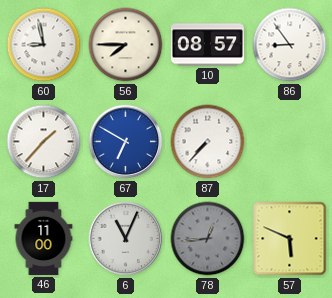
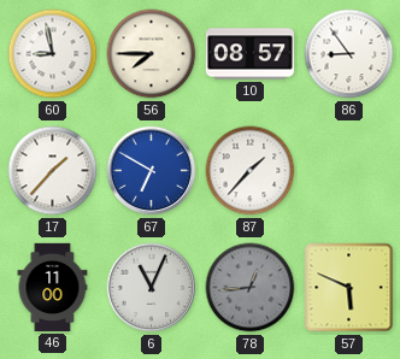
87: 7:37 -> 1:37
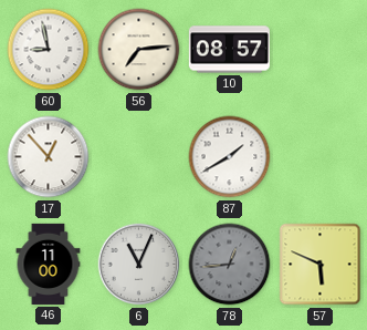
56: 7:45 -> 7:14
86: 8:54 -> none
17: 1:37 -> 12:53
67: 6:50 -> none
87: 1:37 -> 1:40
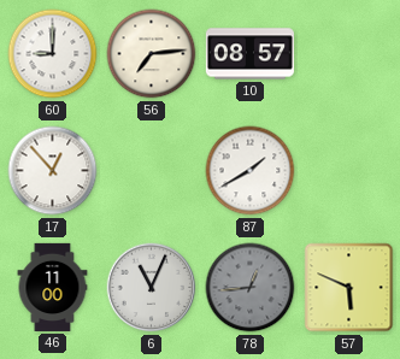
60: 8:58 -> 9:00
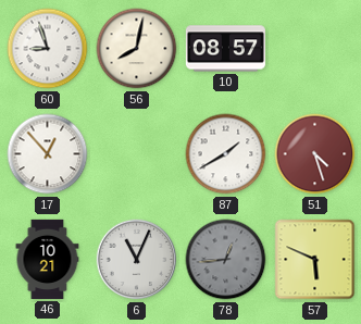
60: 9:00 -> 8:57
56: 7:14 -> 8:02
51: none -> 4:27
46: 11:00 -> 10:21
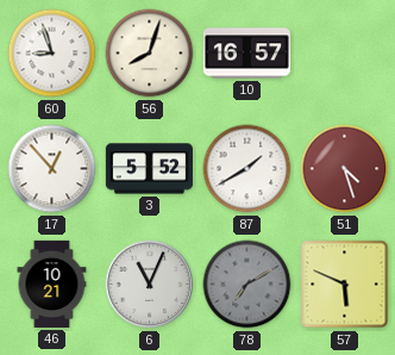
56: 8:02 -> 8:03
10: 08:57 -> 16:57
3: none -> 5:52
78: 12:44 -> 7:10
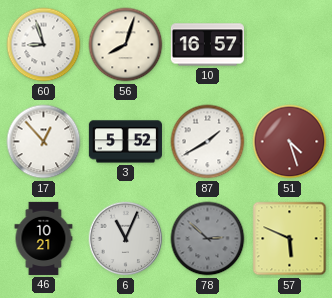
78: 7:10 -> 2:52
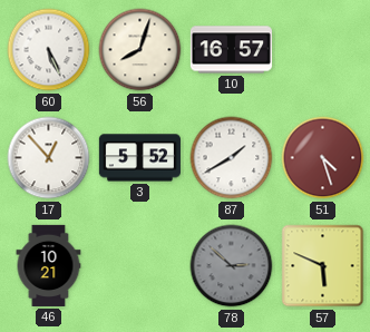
60: 8:57 -> 5:26
6: 11:04 -> none
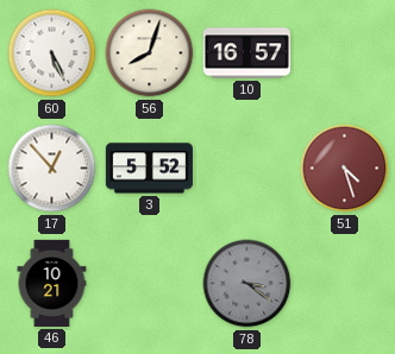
87: 1:40 -> none
78: 2:52 -> 3:21
57: 5:49 -> none
